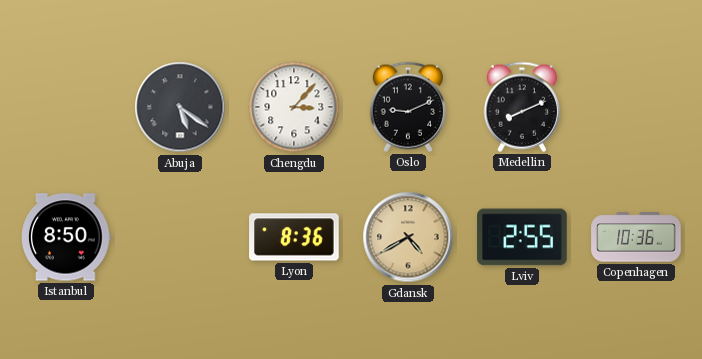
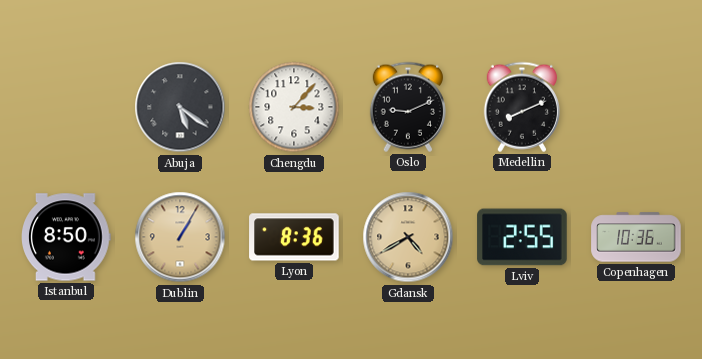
Dublin: none -> 1:05
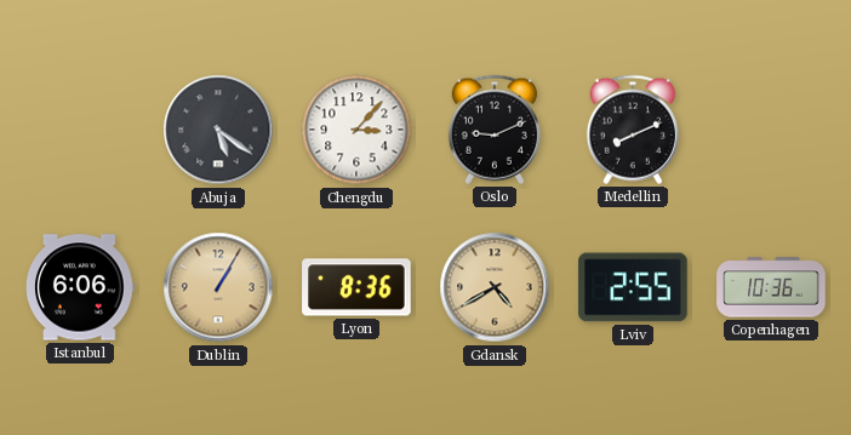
Istanbul: 8:50 -> 6:06
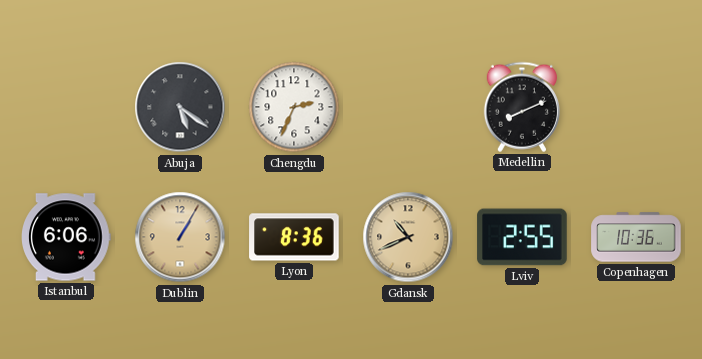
Chengdu: 3:07 -> 2:34
Oslo: 9:11 -> none
Gdansk: 4:40 -> 10:41
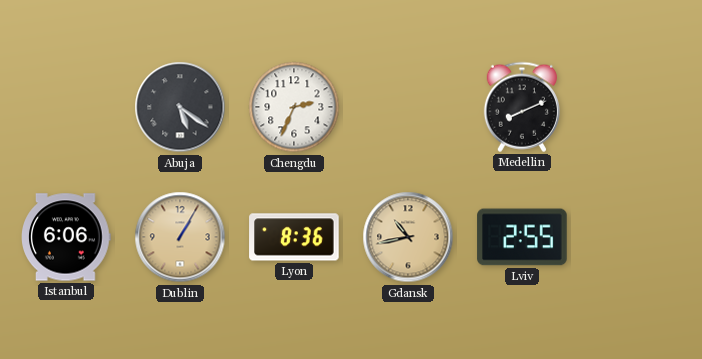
Gdansk: 10:41 -> 10:43
Copenhagen: 10:36 -> none
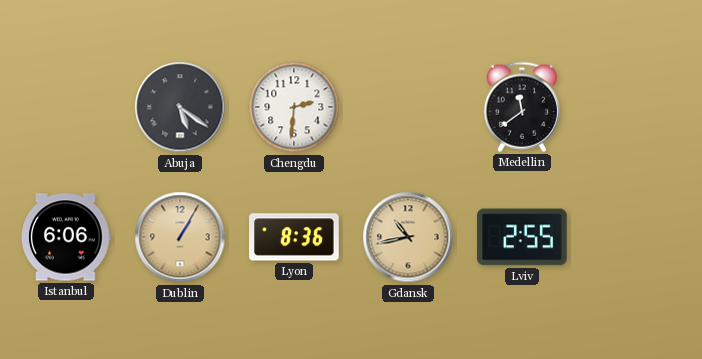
Chengdu: 2:34 -> 2:31
Medellin: 8:11 -> 11:39
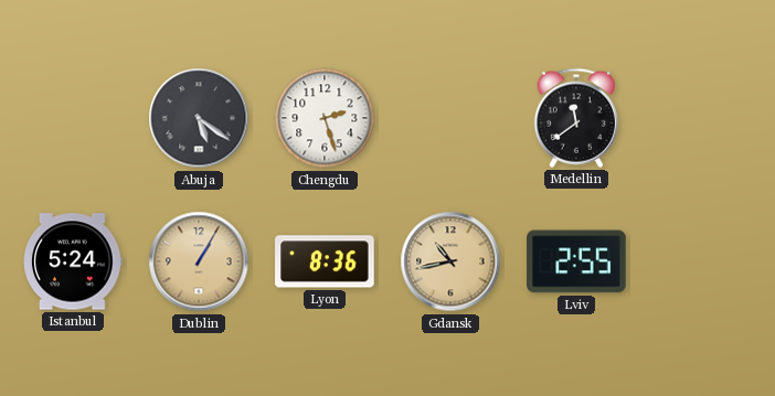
Chengdu: 2:31 -> 2:27
Istanbul: 6:06 -> 5:24
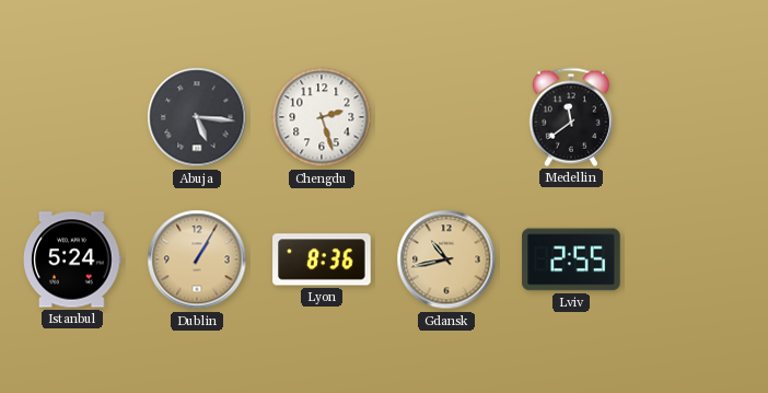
Abuja: 5:21 -> 5:16
